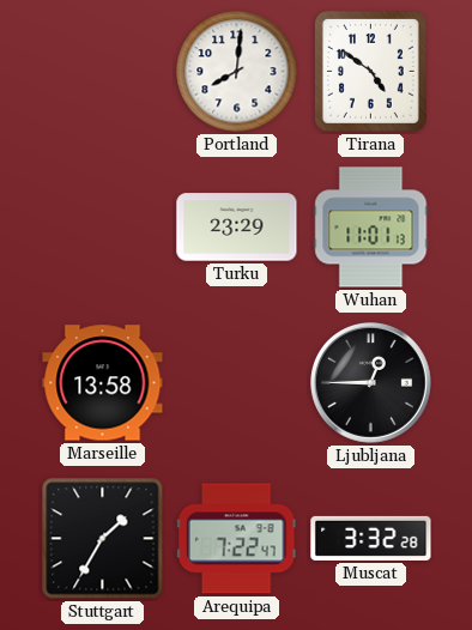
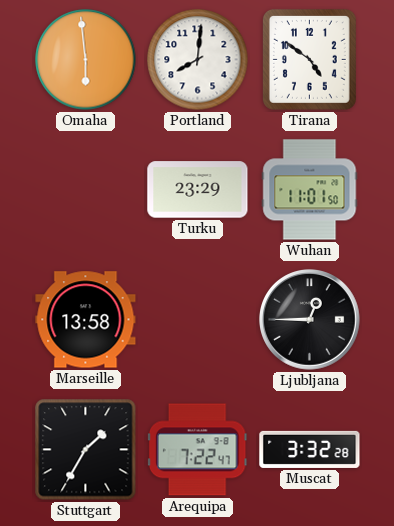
Omaha: none -> 5:59
Wuhan: 11:01:13 -> 11:01:50
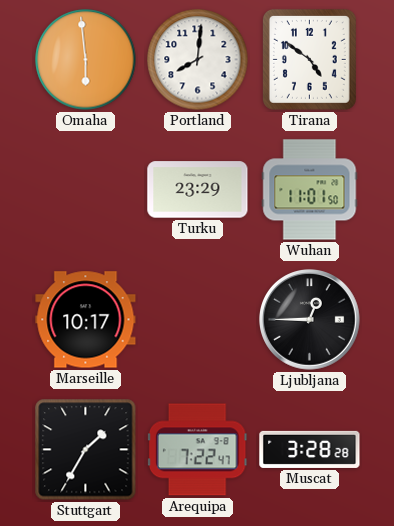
Marseille: 13:58 -> 10:17
Muscat: 3:32 -> 3:28
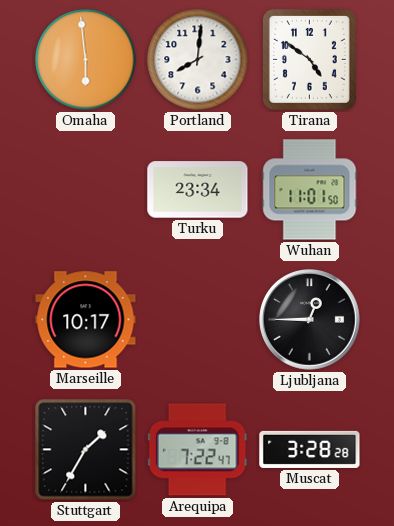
Turku: 23:29 -> 23:34
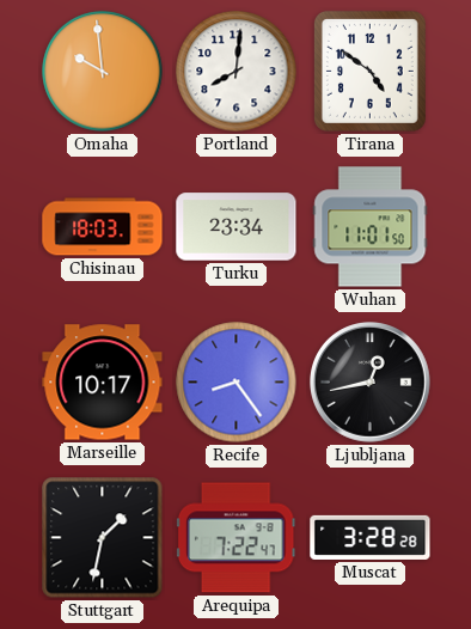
Omaha: 5:59 -> 9:59
Chisinau: none -> 18:03
Recife: none -> 8:24
Ljubljana: 12:45 -> 12:43
Stuttgart: 1:35 -> 1:32
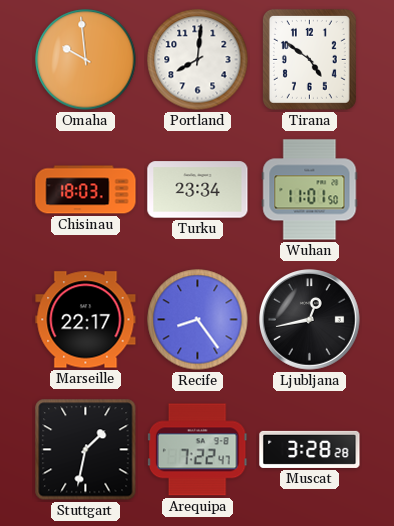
Marseille: 10:17 -> 22:17
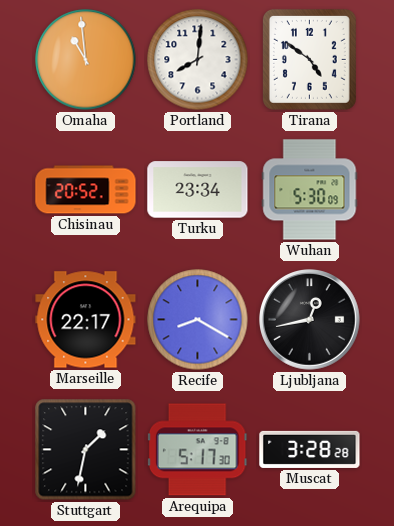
Omaha: 9:59 -> 10:59
Chisinau: 18:03 -> 20:52
Wuhan: 11:01 -> 5:30
Recife: 8:24 -> 8:20
Arequipa: 7:22 -> 5:17
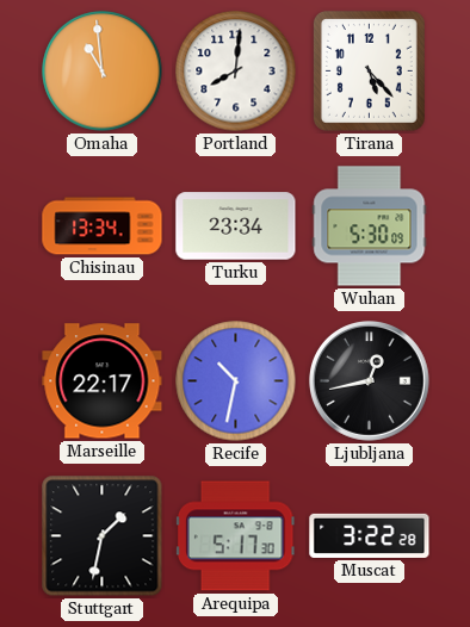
Tirana: 4:51 -> 5:23
Chisinau: 20:52 -> 13:34
Recife: 8:20 -> 10:32
Muscat: 3:28 -> 3:22
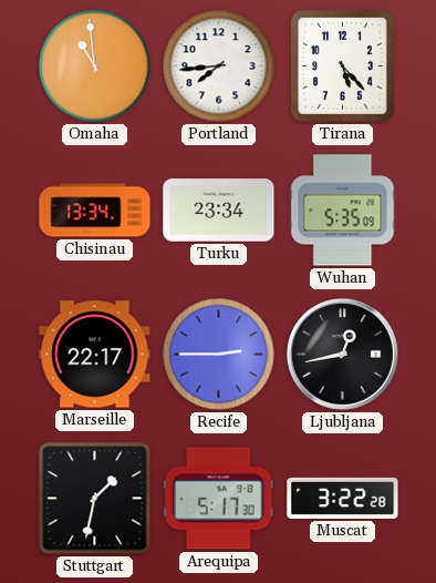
Portland: 8:01 -> 7:44
Wuhan: 5:30 -> 5:35
Recife: 10:32 -> 2:45
